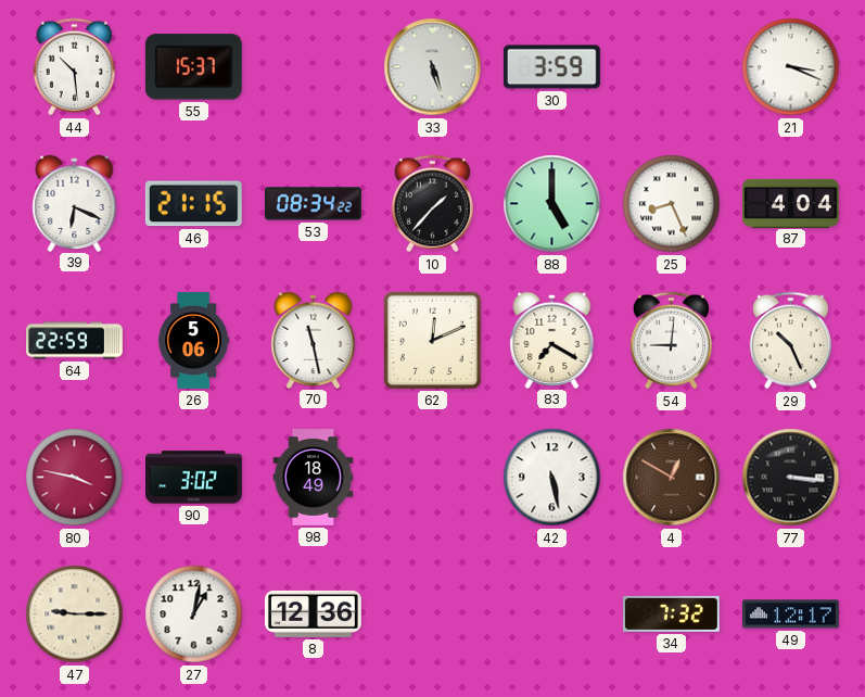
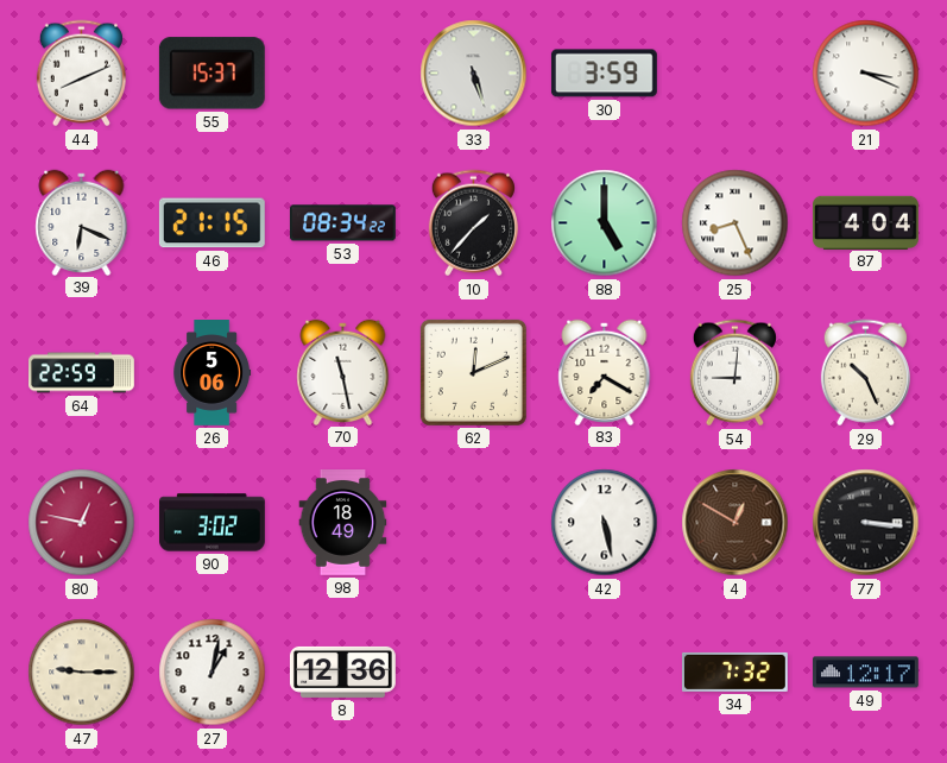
44: 10:29 -> 8:11
80: 3:47 -> 12:47
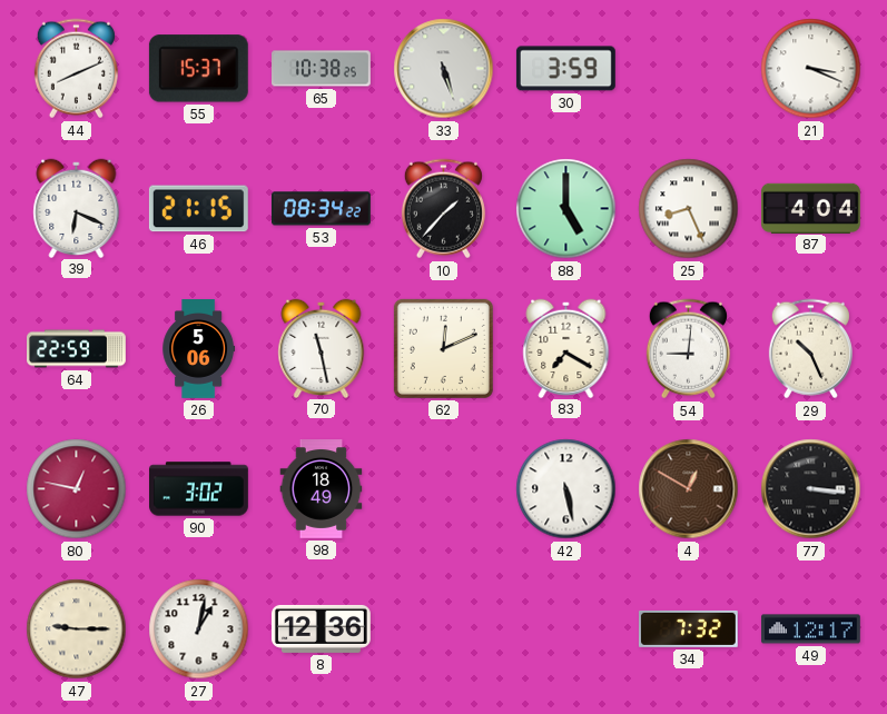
65: none -> 10:38
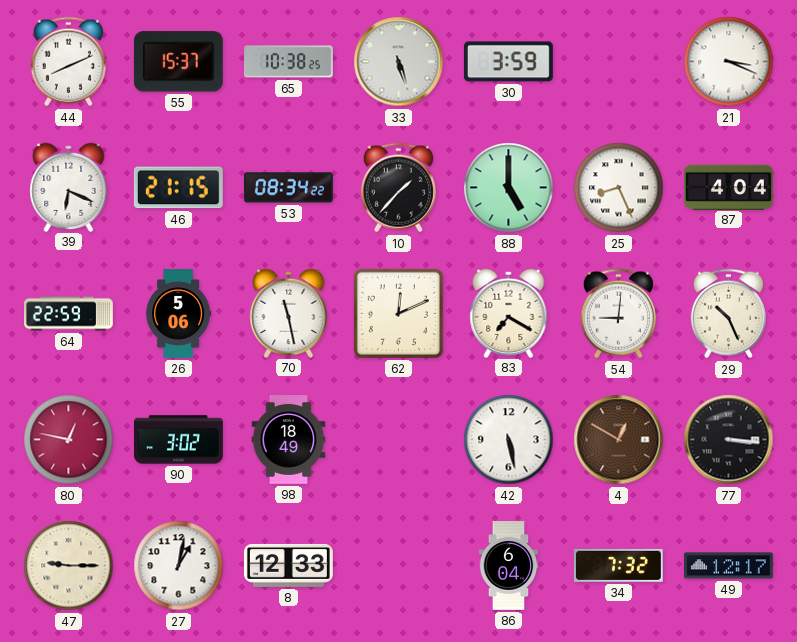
8: 12:36 -> 12:33
86: none -> 6:04
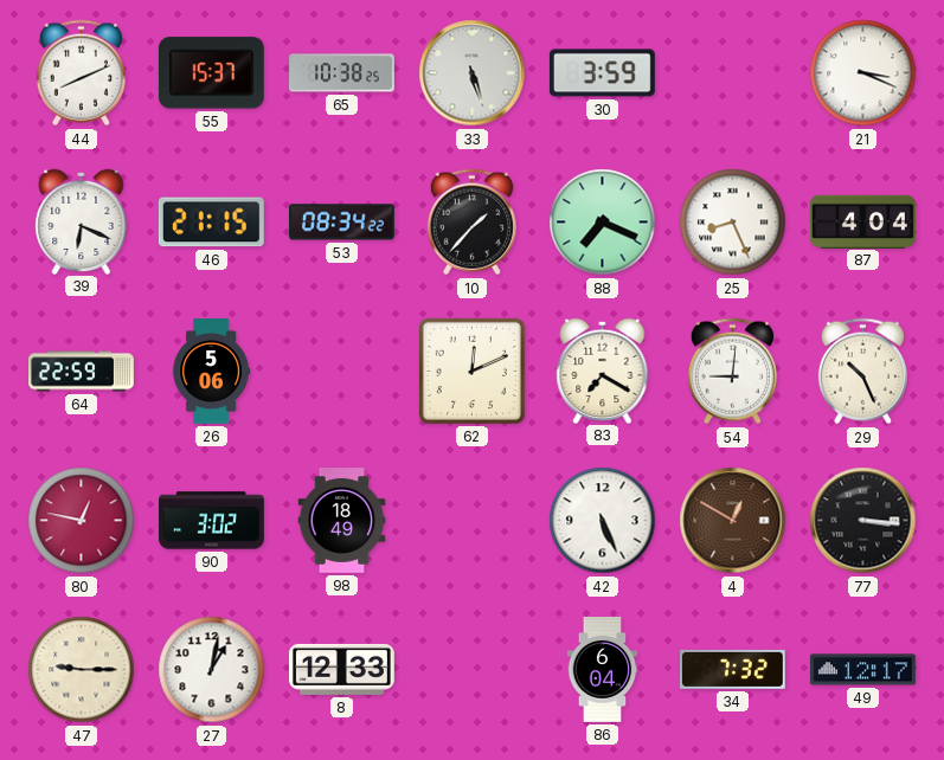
88: 5:00 -> 7:19
70: 11:28 -> none
42: 5:28 -> 5:26
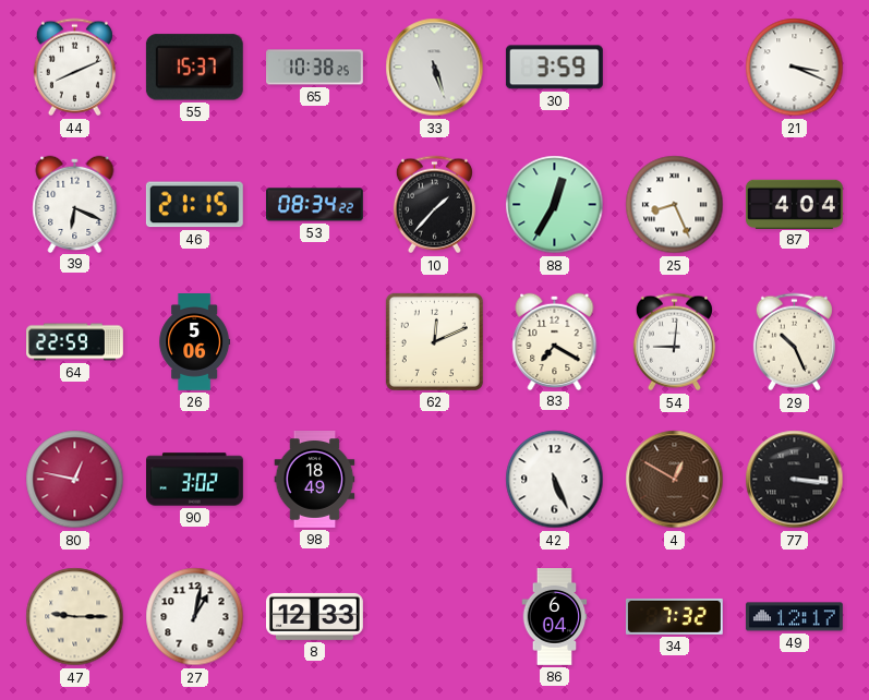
88: 7:19 -> 12:35
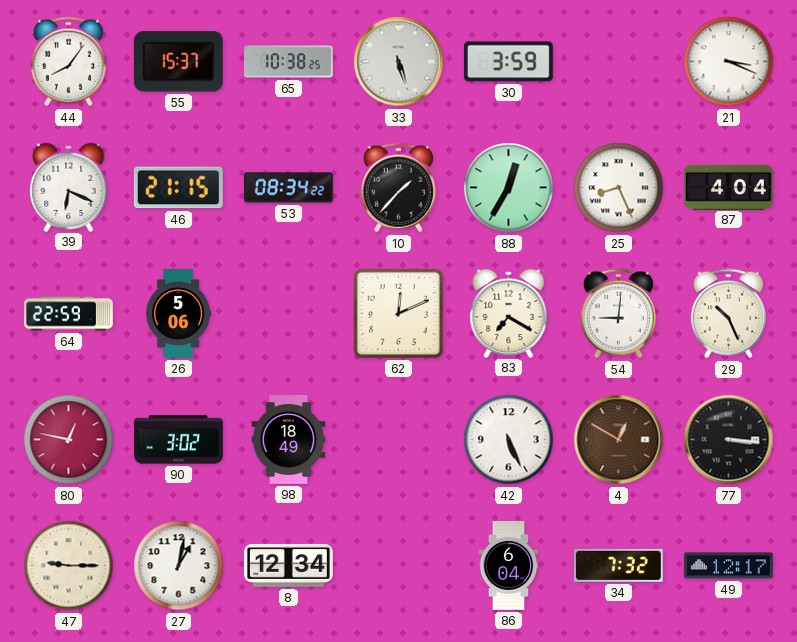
44: 8:11 -> 8:06
8: 12:33 -> 12:34
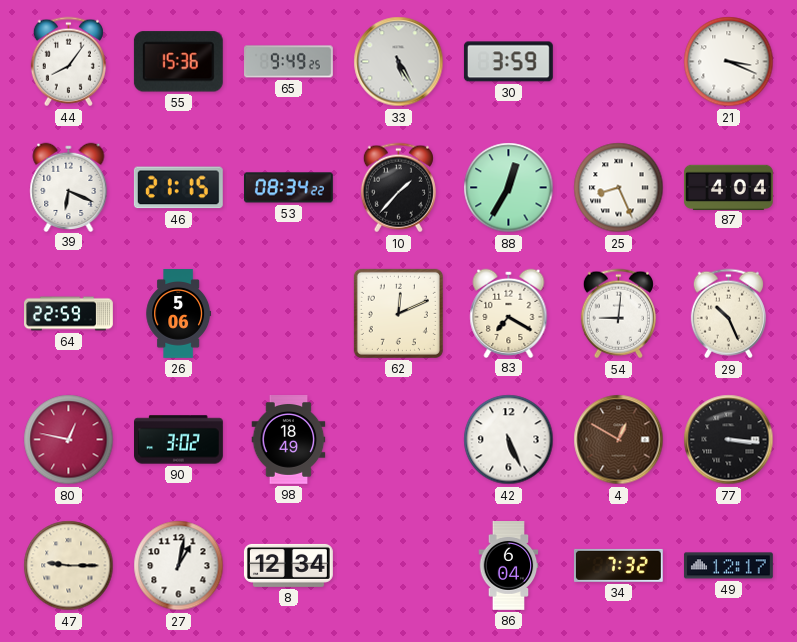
55: 15:37 -> 15:36
65: 10:38 -> 9:49
33: 5:27 -> 5:25
